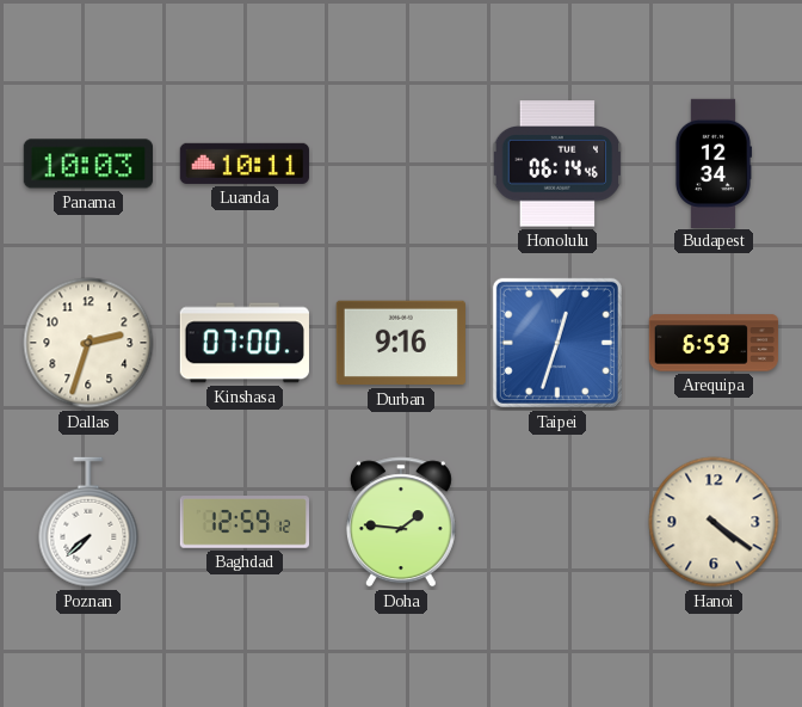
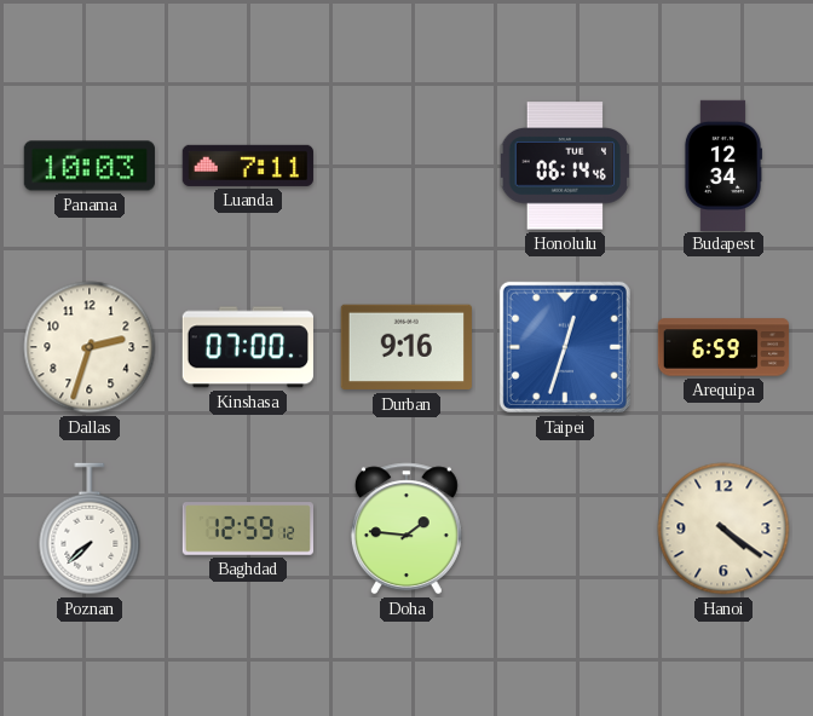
Luanda: 10:11 -> 7:11
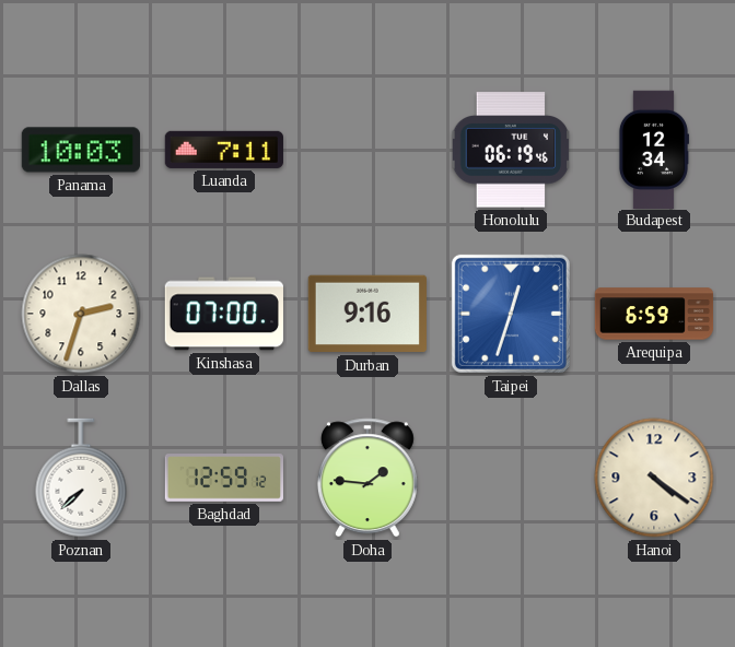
Honolulu: 06:14 -> 06:19
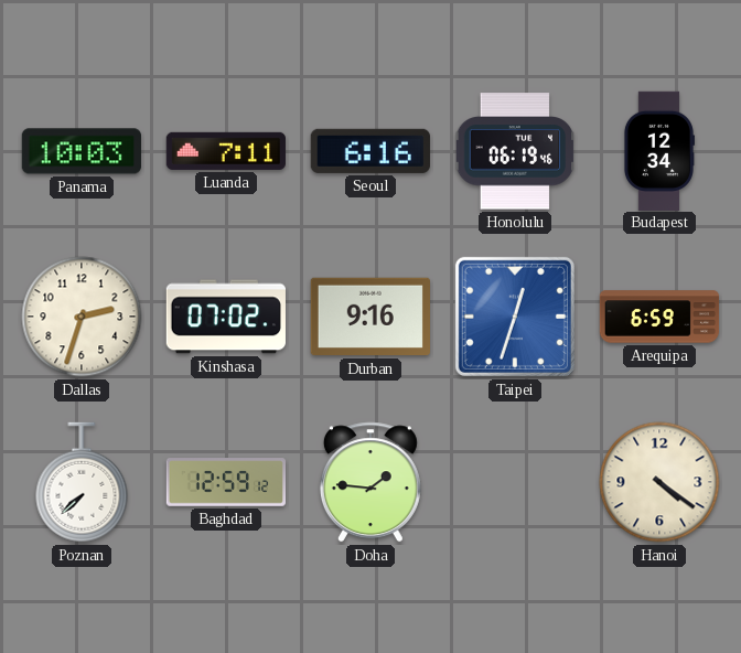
Seoul: none -> 6:16
Kinshasa: 07:00 -> 07:02
